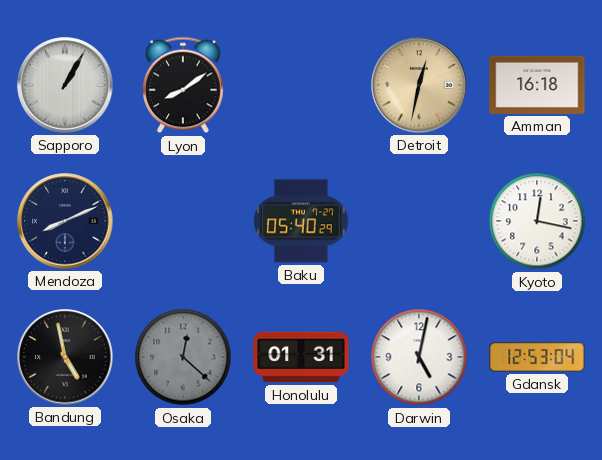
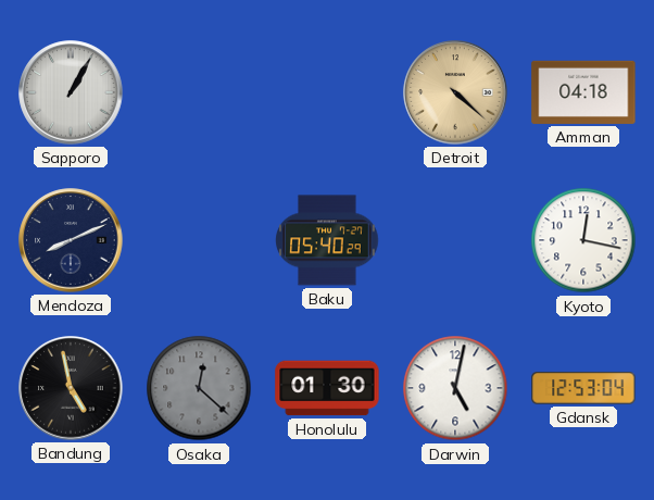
Lyon: 8:09 -> none
Detroit: 12:32 -> 4:22
Amman: 16:18 -> 04:18
Honolulu: 01:31 -> 01:30
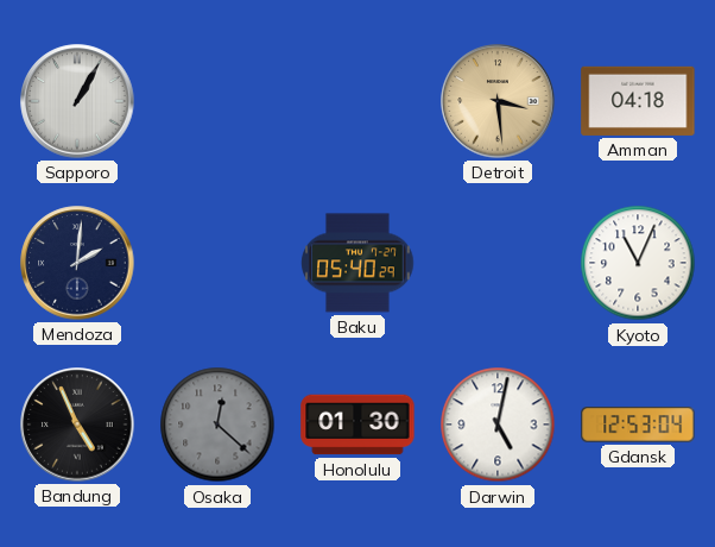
Detroit: 4:22 -> 3:29
Mendoza: 8:11 -> 2:01
Kyoto: 12:17 -> 11:04
Bandung: 4:58 -> 4:56
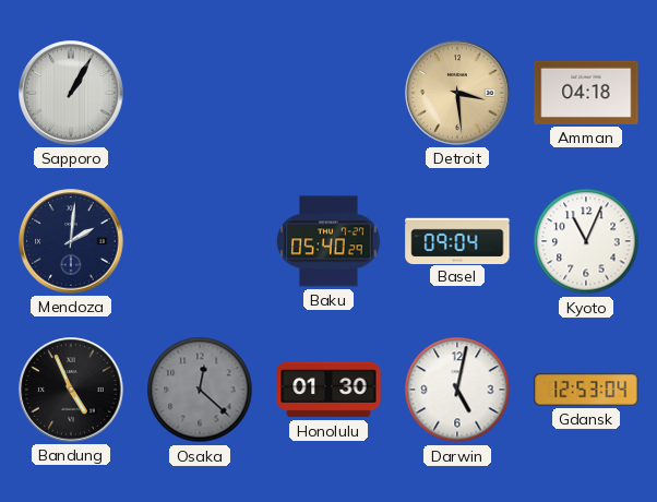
Basel: none -> 09:04
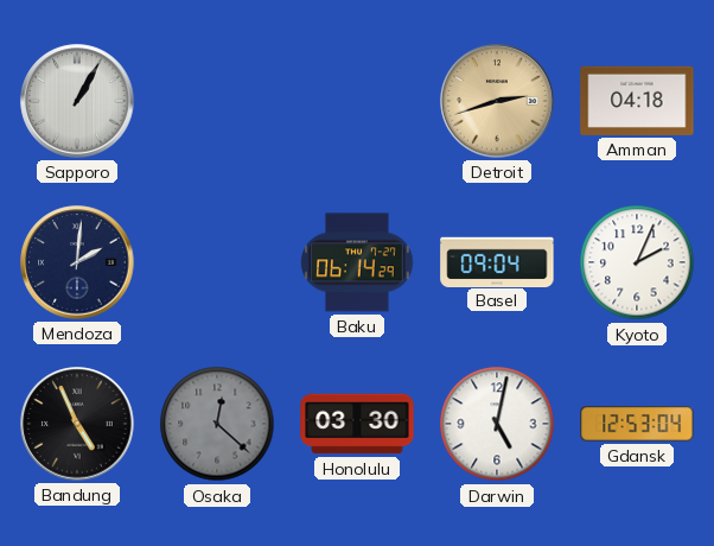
Detroit: 3:29 -> 2:42
Baku: 05:40 -> 06:14
Kyoto: 11:04 -> 2:04
Honolulu: 01:30 -> 03:30
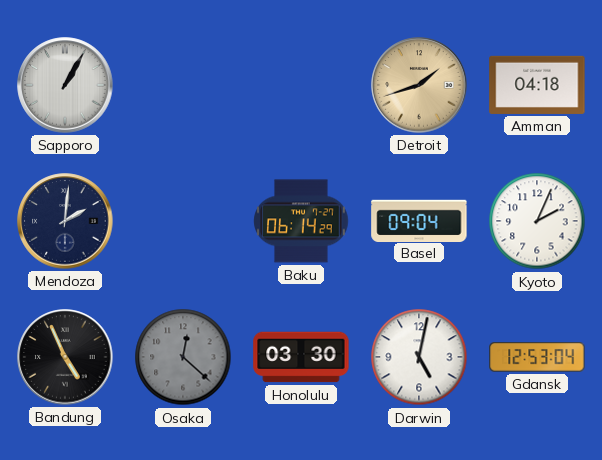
Detroit: 2:42 -> 1:42
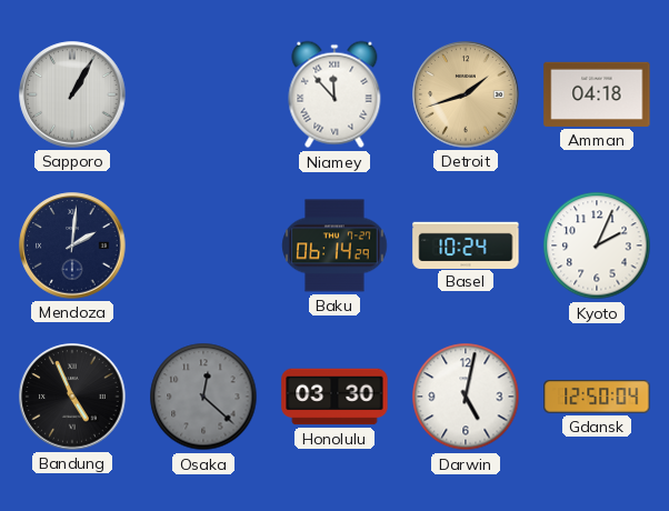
Niamey: none -> 11:53
Basel: 09:04 -> 10:24
Gdansk: 12:53 -> 12:50
